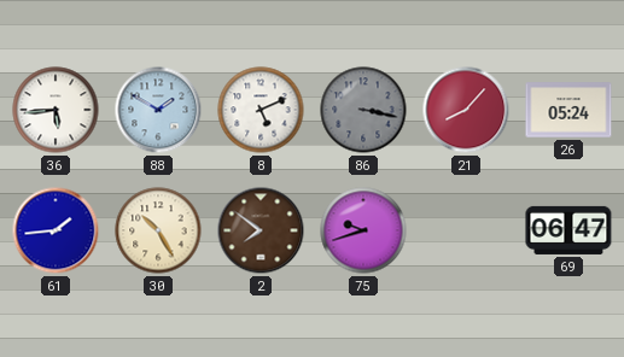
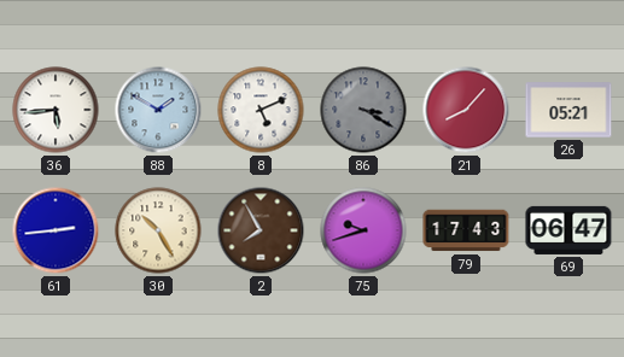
86: 3:17 -> 3:20
26: 05:24 -> 05:21
61: 1:44 -> 2:44
2: 7:51 -> 7:55
79: none -> 17:43
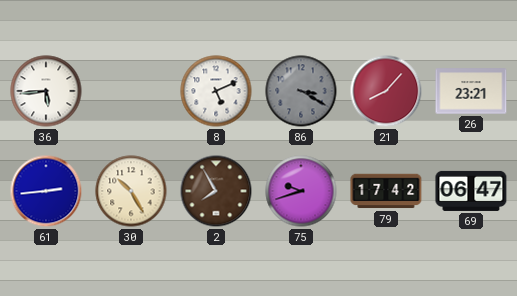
88: 1:50 -> none
26: 05:21 -> 23:21
79: 17:43 -> 17:42
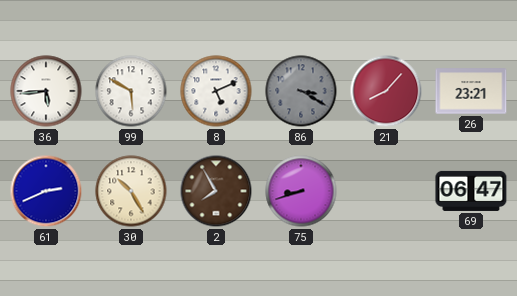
99: none -> 5:50
61: 2:44 -> 2:41
75: 9:42 -> 8:42
79: 17:42 -> none
